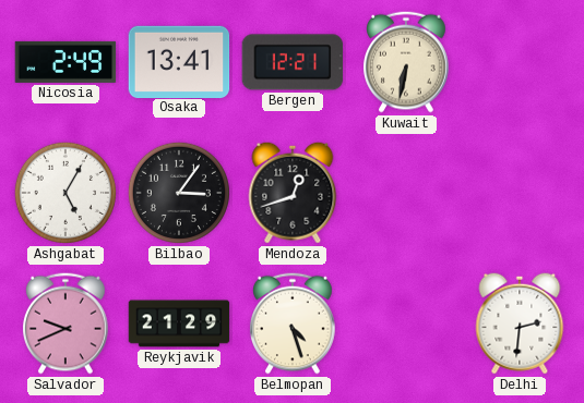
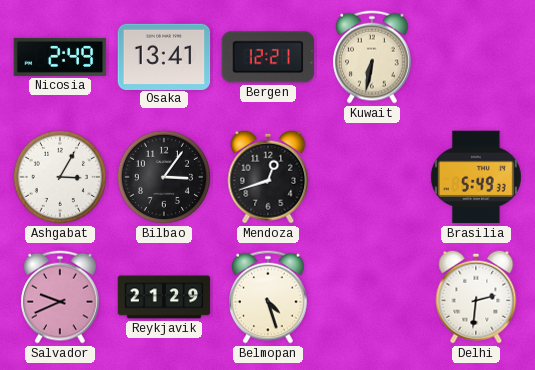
Ashgabat: 5:05 -> 3:05
Brasilia: none -> 5:49
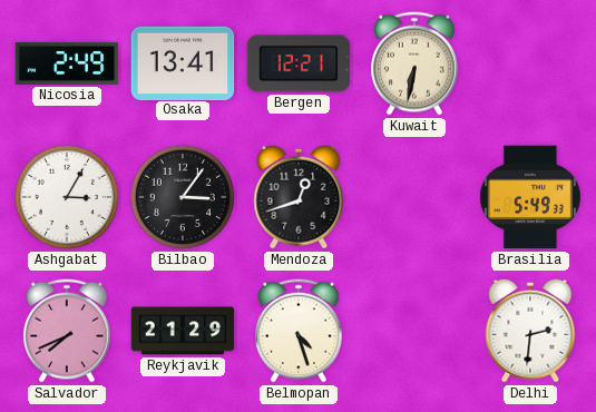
Salvador: 9:41 -> 7:41
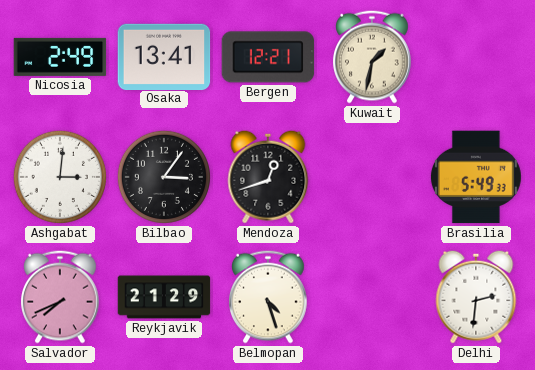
Kuwait: 6:32 -> 1:32
Ashgabat: 3:05 -> 3:01
